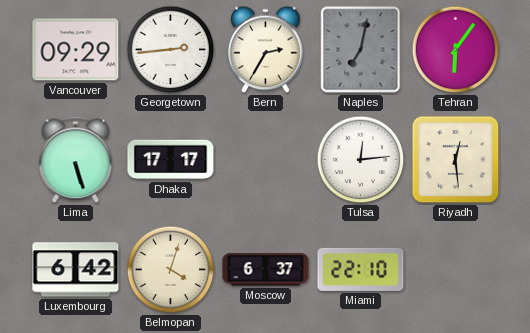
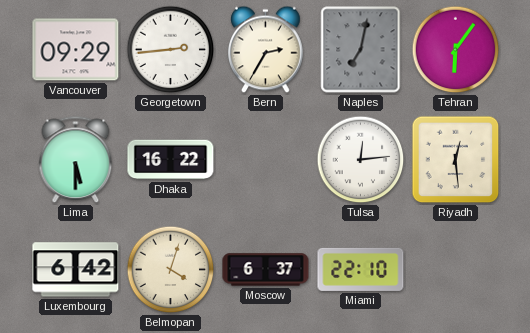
Lima: 5:27 -> 5:30
Dhaka: 17:17 -> 16:22
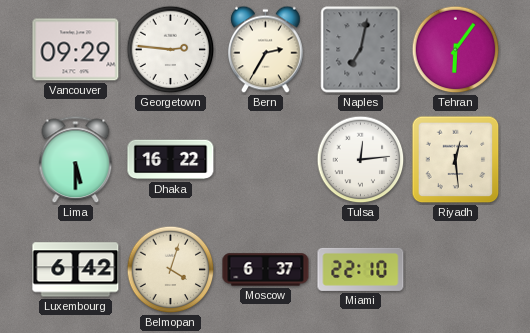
Georgetown: 2:44 -> 2:46
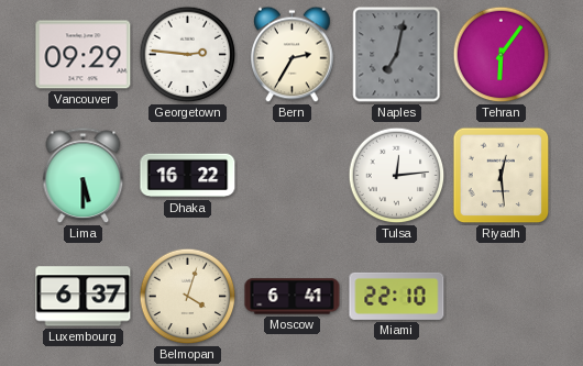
Luxembourg: 6:42 -> 6:37
Moscow: 6:37 -> 6:41
